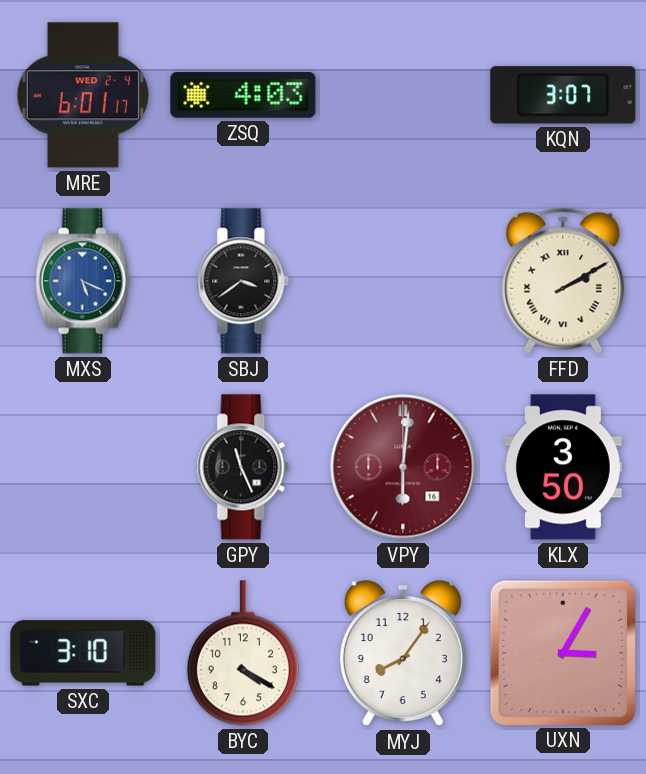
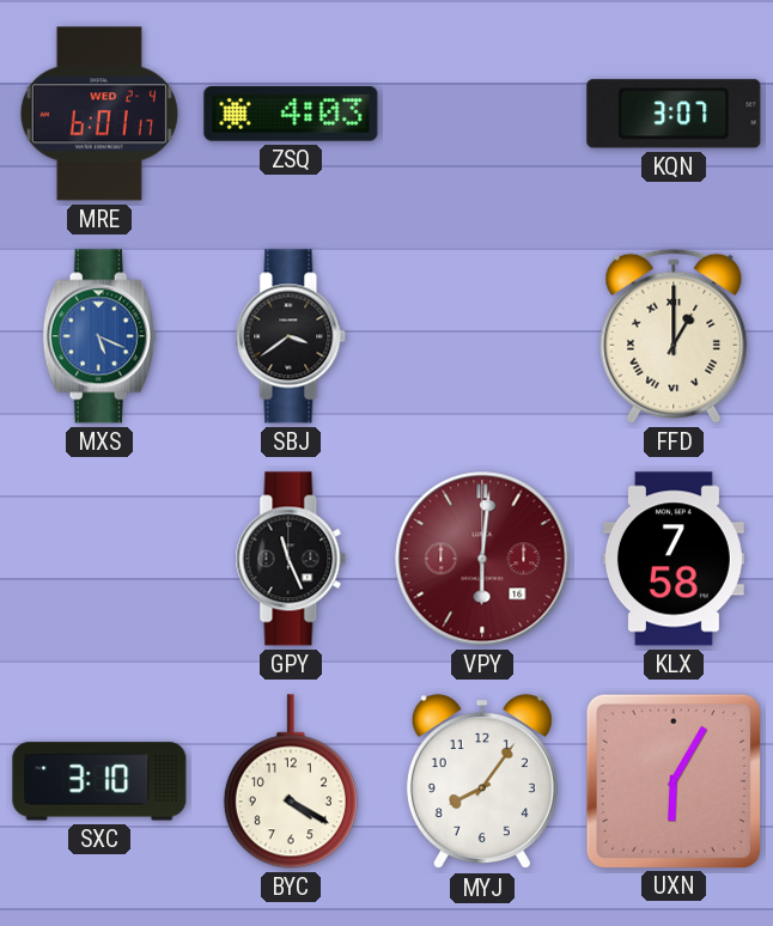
FFD: 2:10 -> 1:00
KLX: 3:50 -> 7:58
UXN: 3:05 -> 6:05
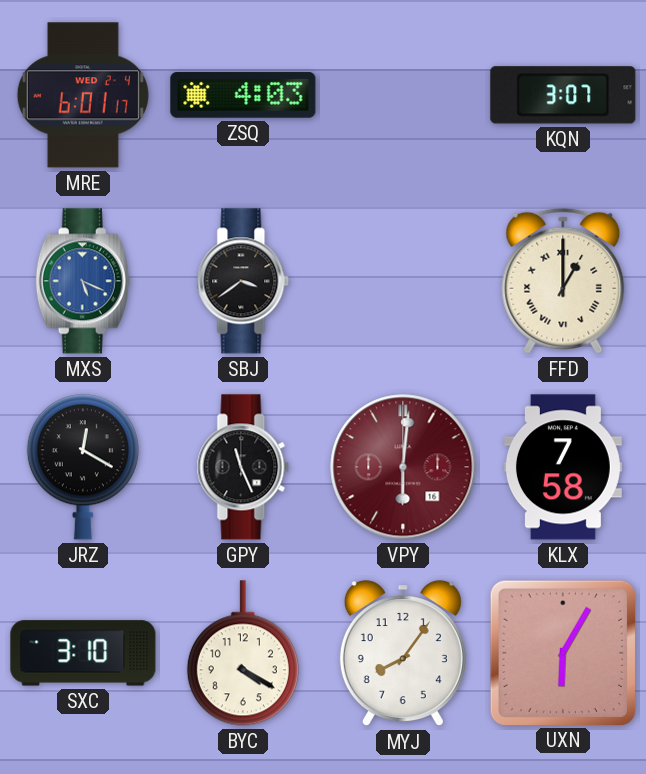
JRZ: none -> 12:20
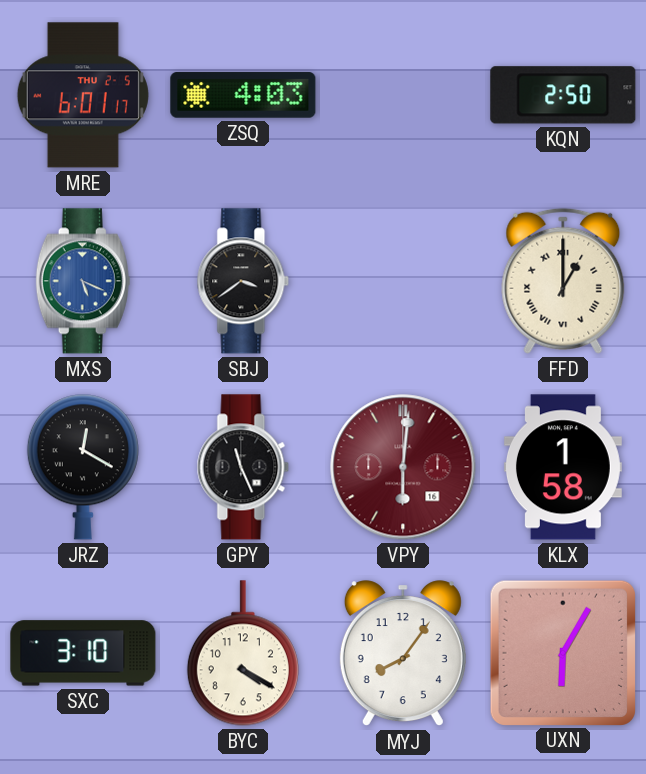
MRE date: WED 2-4 -> THU 2-5
KQN: 3:07 -> 2:50
KLX: 7:58 -> 1:58
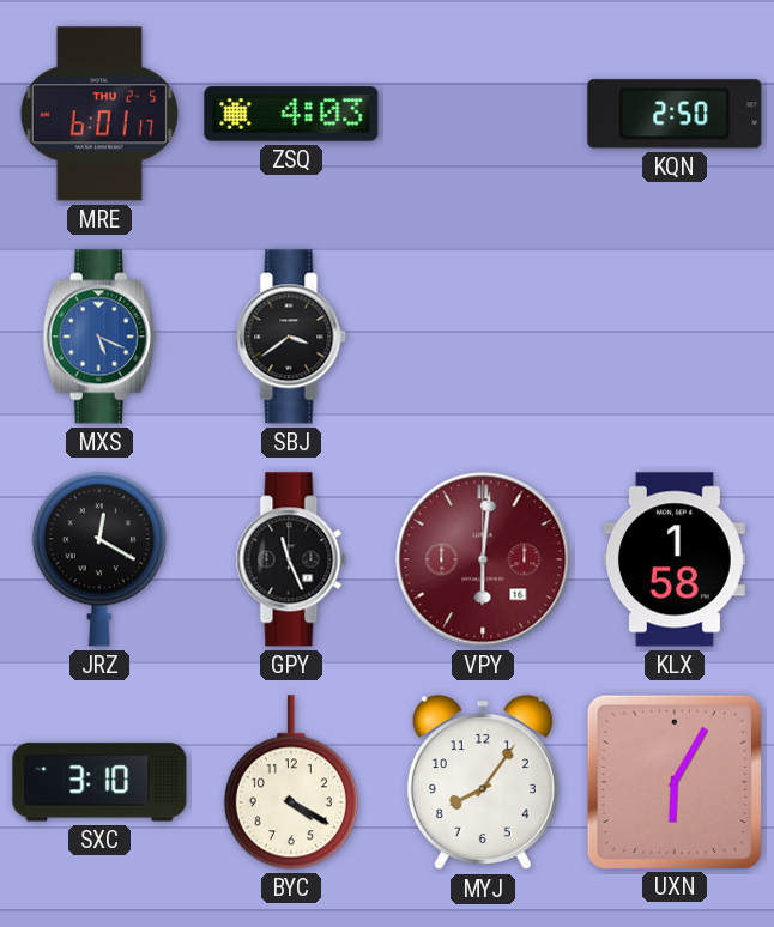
FFD: 1:00 -> none
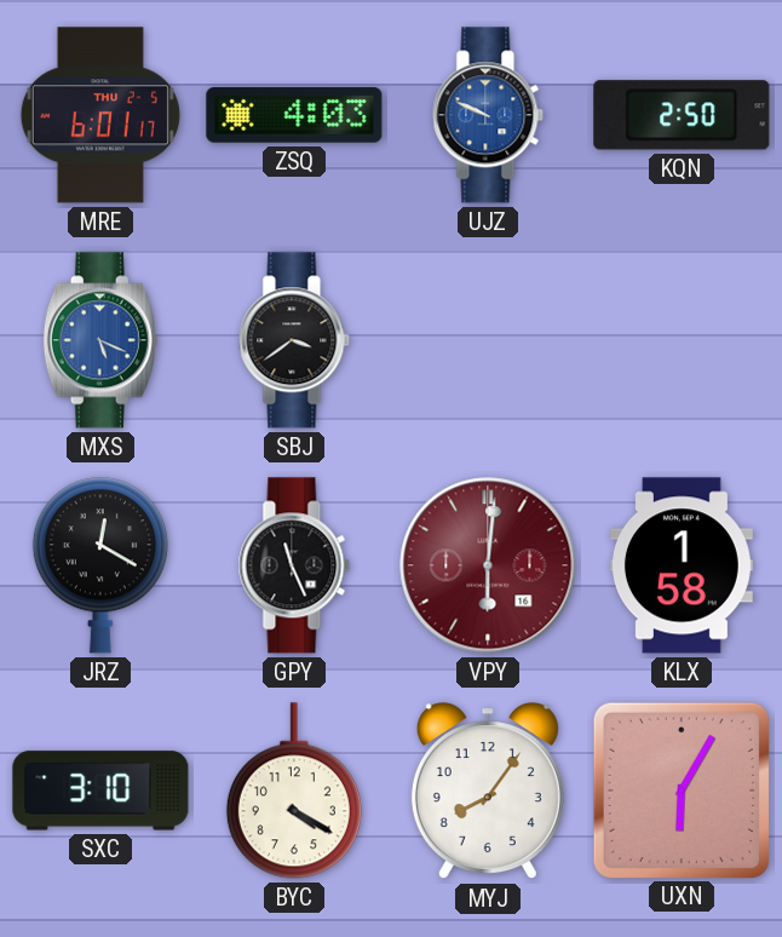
UJZ: none -> 9:49
